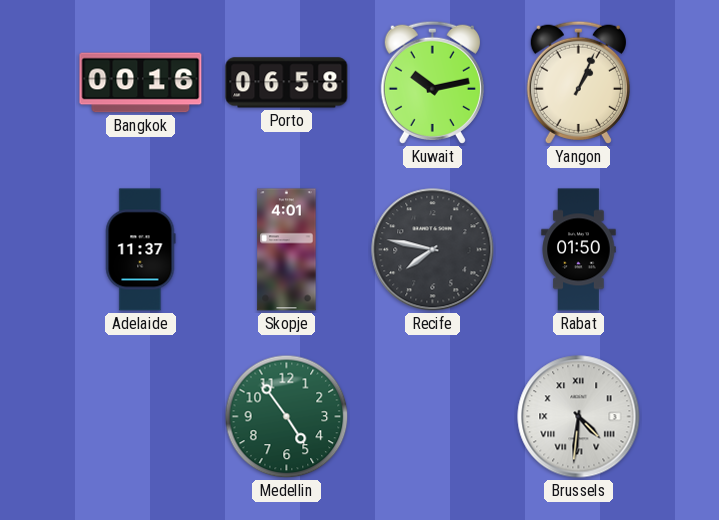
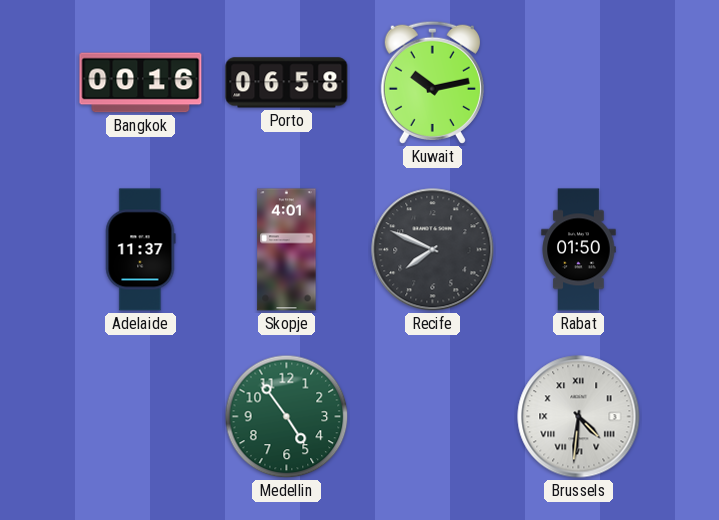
Yangon: 1:04 -> none
Recife: 7:47 -> 7:49
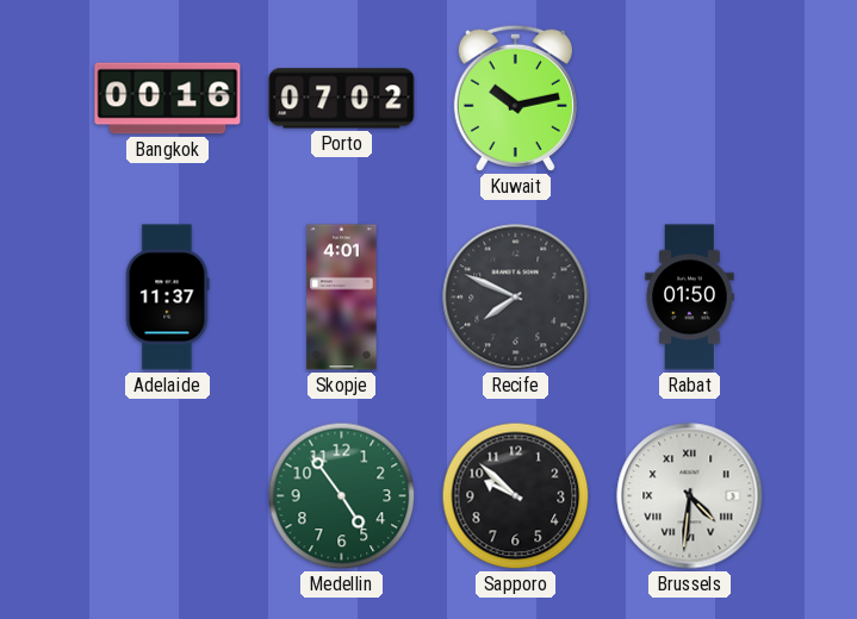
Porto: 06:58 -> 07:02
Sapporo: none -> 9:52
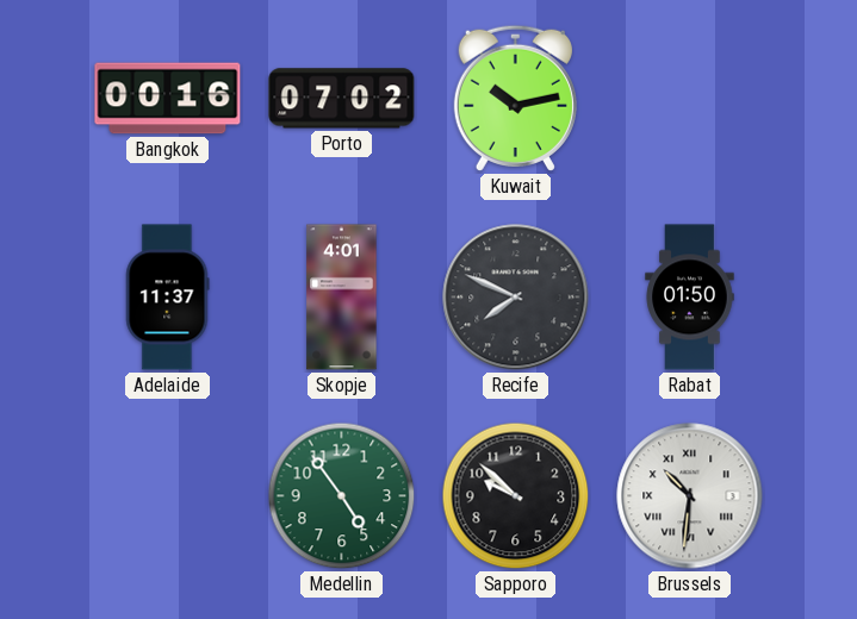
Brussels: 4:31 -> 10:31
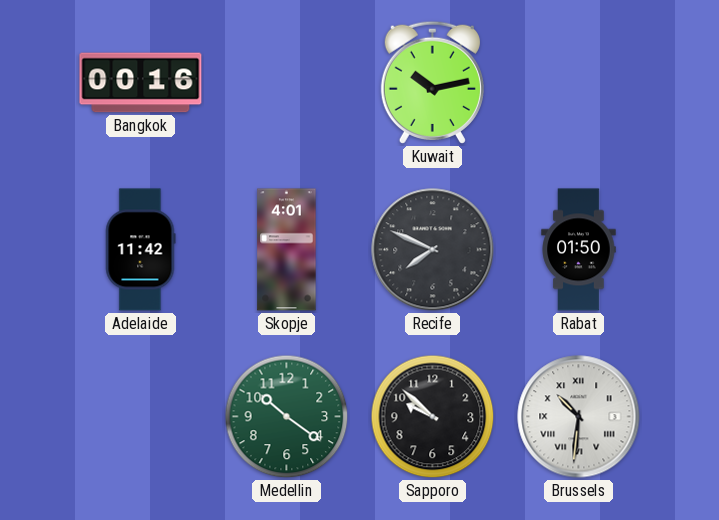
Porto: 07:02 -> none
Adelaide: 11:37 -> 11:42
Medellin: 4:54 -> 10:21
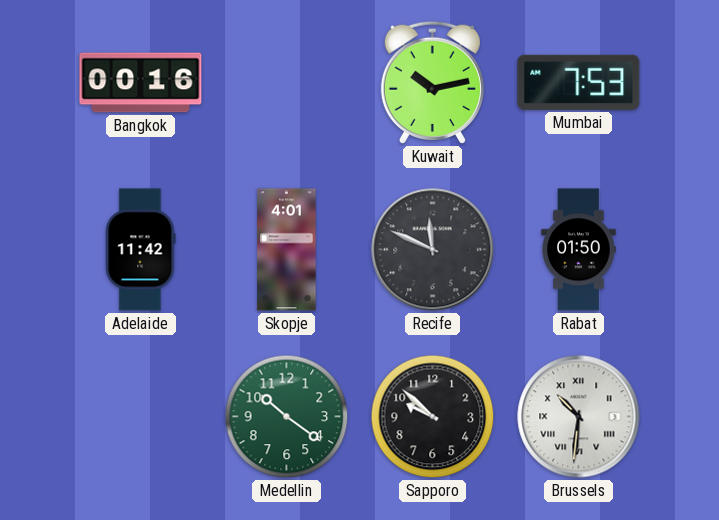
Mumbai: none -> 7:53
Recife: 7:49 -> 11:49
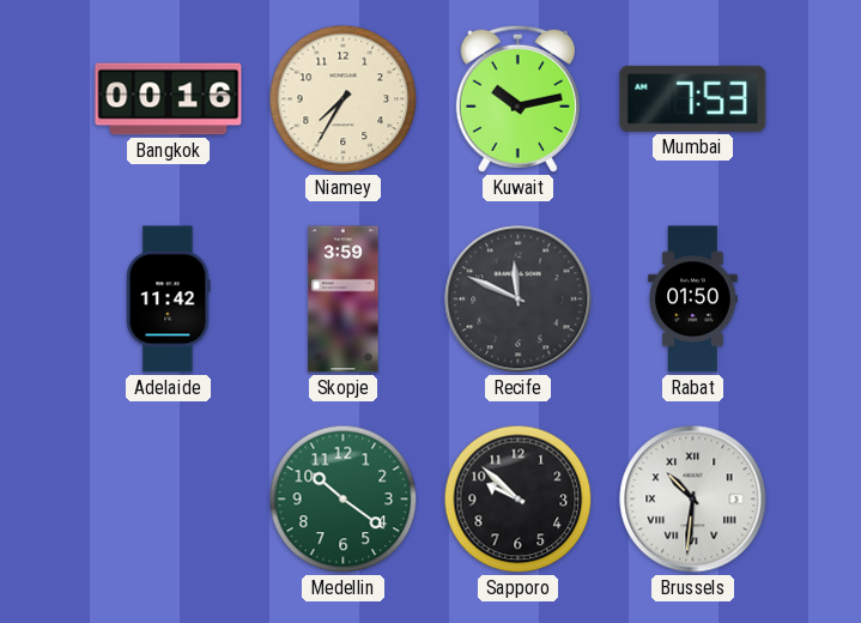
Niamey: none -> 7:35
Skopje: 4:01 -> 3:59
